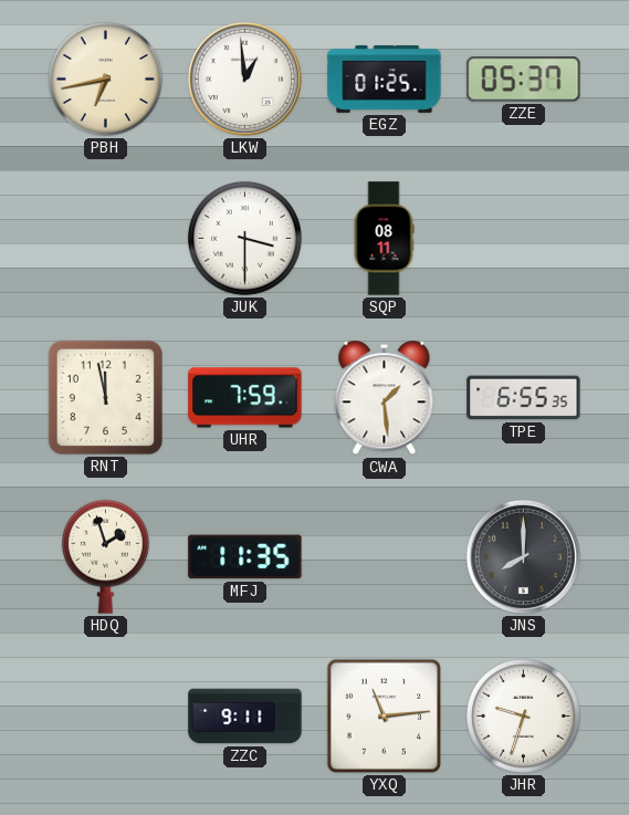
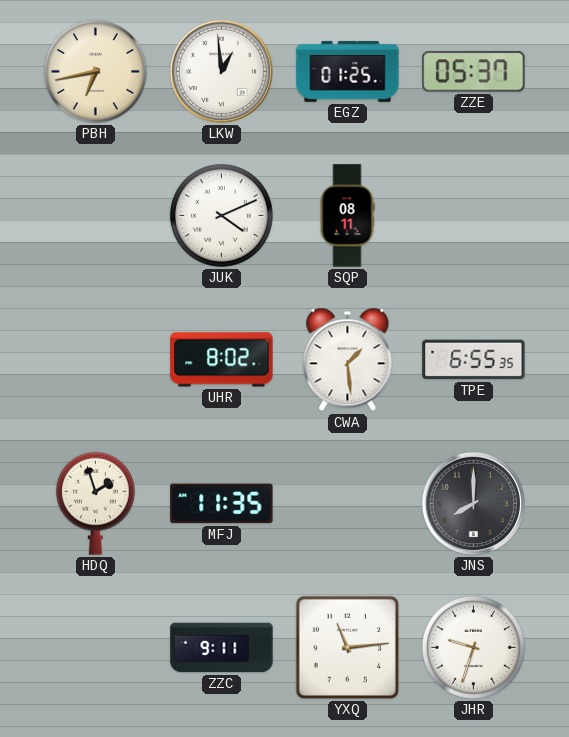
JUK: 3:30 -> 4:11
RNT: 11:58 -> none
UHR: 7:59 -> 8:02
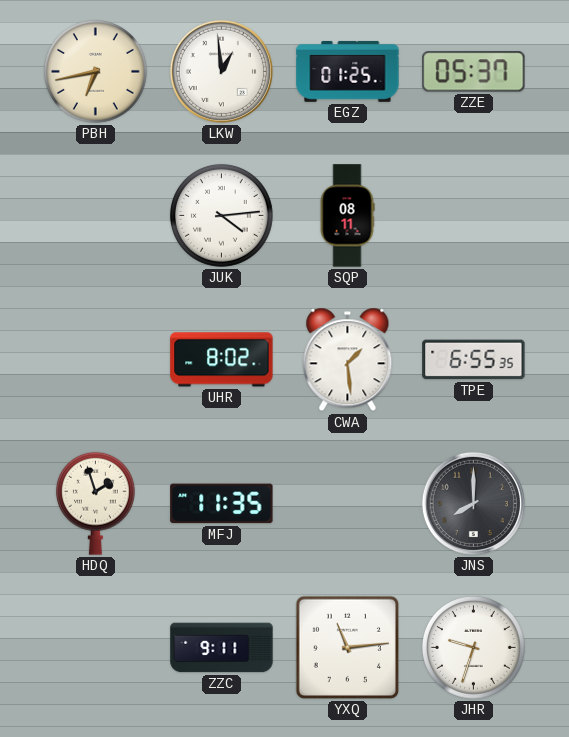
JUK: 4:11 -> 4:14
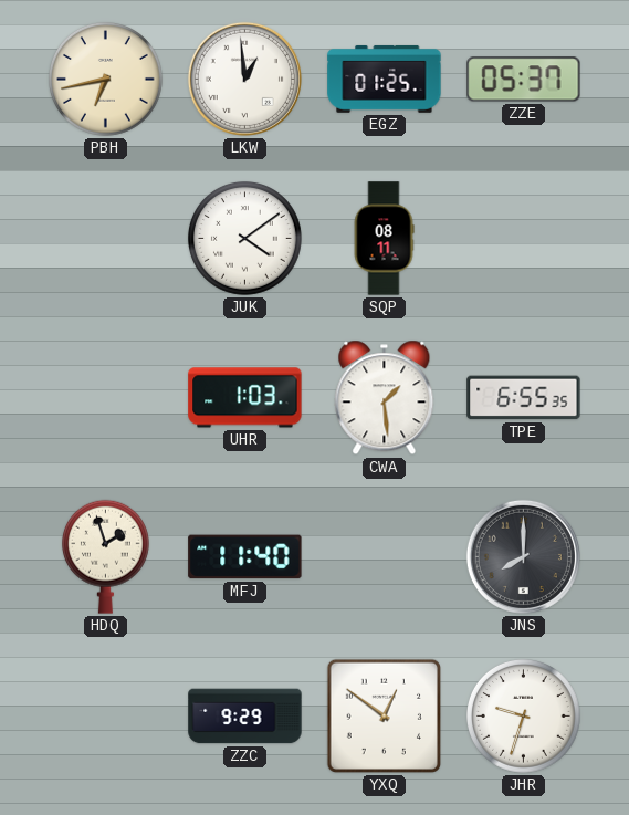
JUK: 4:14 -> 4:09
UHR: 8:02 -> 1:03
MFJ: 11:35 -> 11:40
ZZC: 9:11 -> 9:29
YXQ: 11:14 -> 12:51
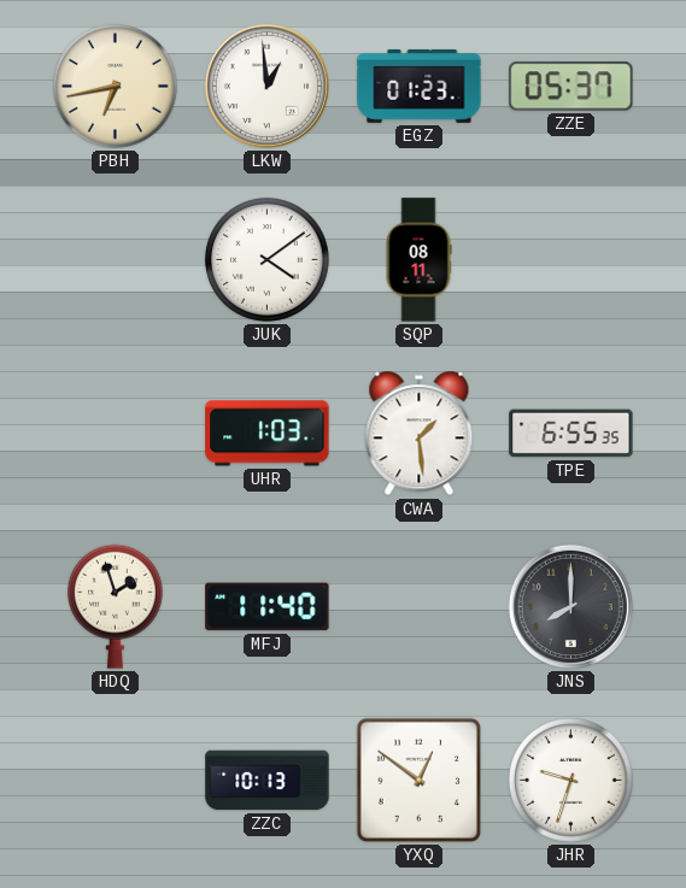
EGZ: 01:25 -> 01:23
ZZC: 9:29 -> 10:13
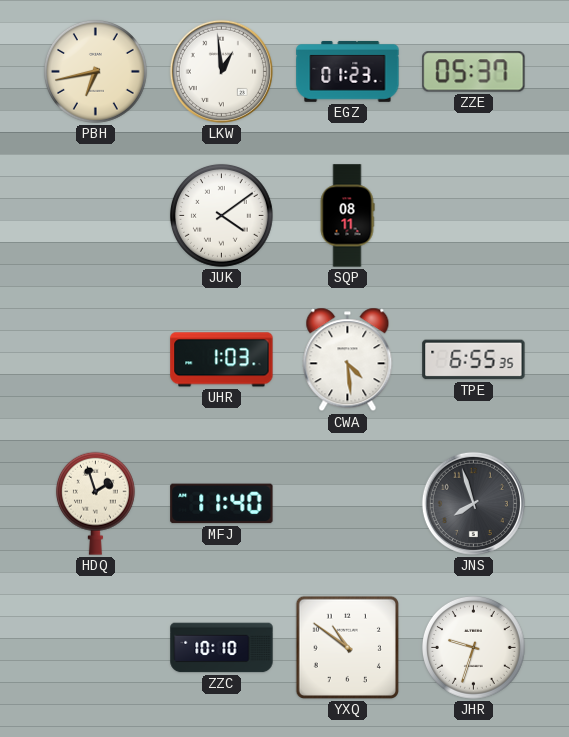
CWA: 1:29 -> 4:29
JNS: 8:00 -> 7:57
ZZC: 10:13 -> 10:10
YXQ: 12:51 -> 10:51
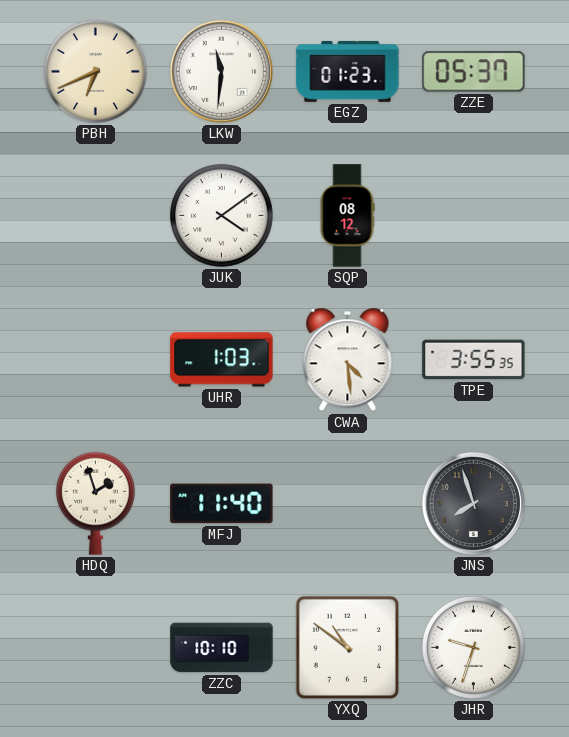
PBH: 6:43 -> 6:41
LKW: 12:59 -> 11:31
SQP: 08:11 -> 08:12
TPE: 6:55 -> 3:55
